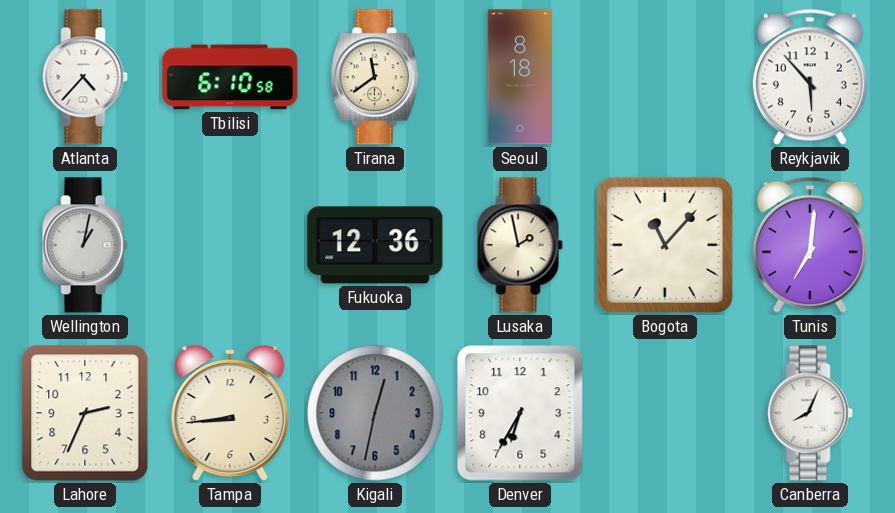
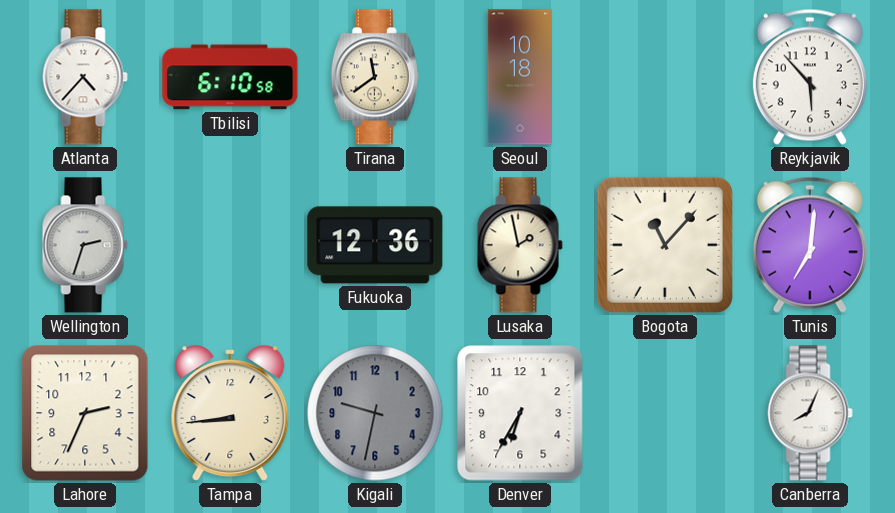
Seoul: 8:18 -> 10:18
Wellington: 1:02 -> 2:33
Kigali: 12:32 -> 9:32
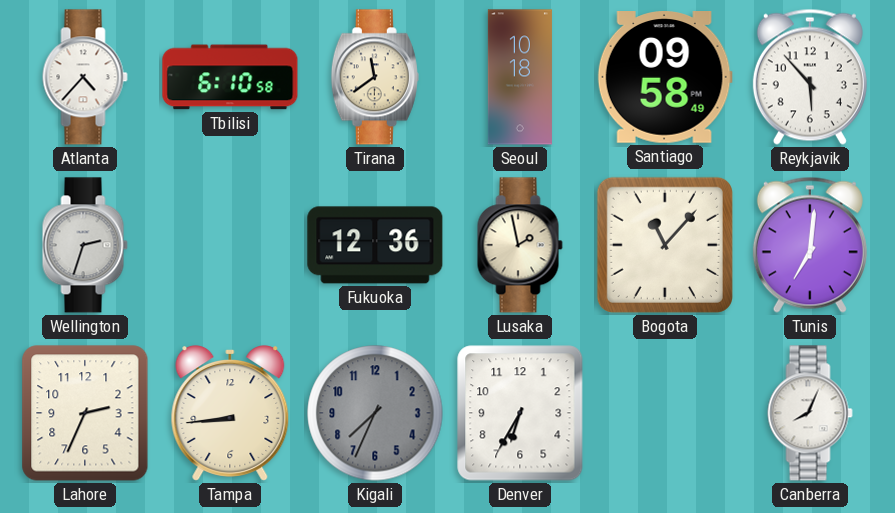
Santiago: none -> 09:58
Kigali: 9:32 -> 7:34
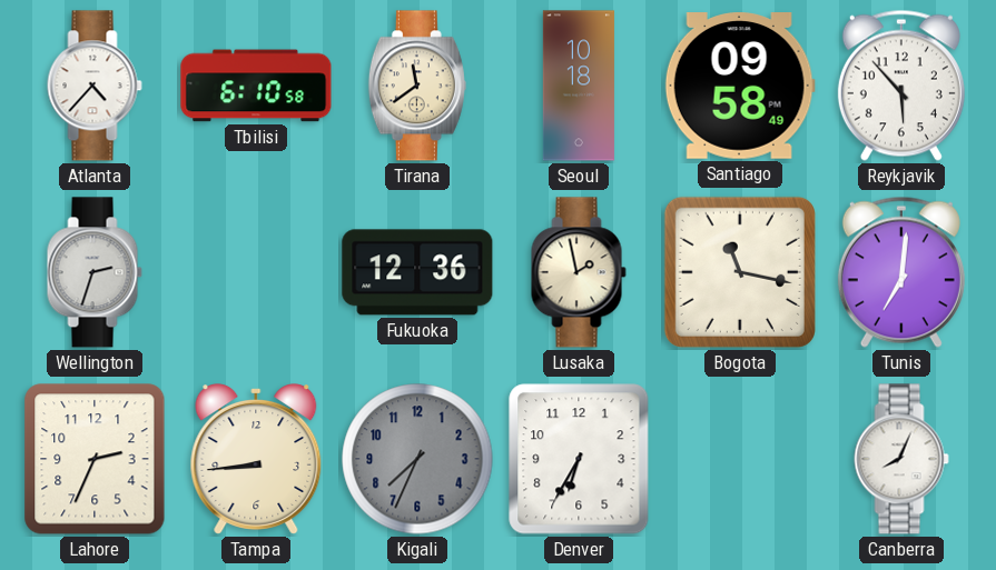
Bogota: 11:07 -> 11:17
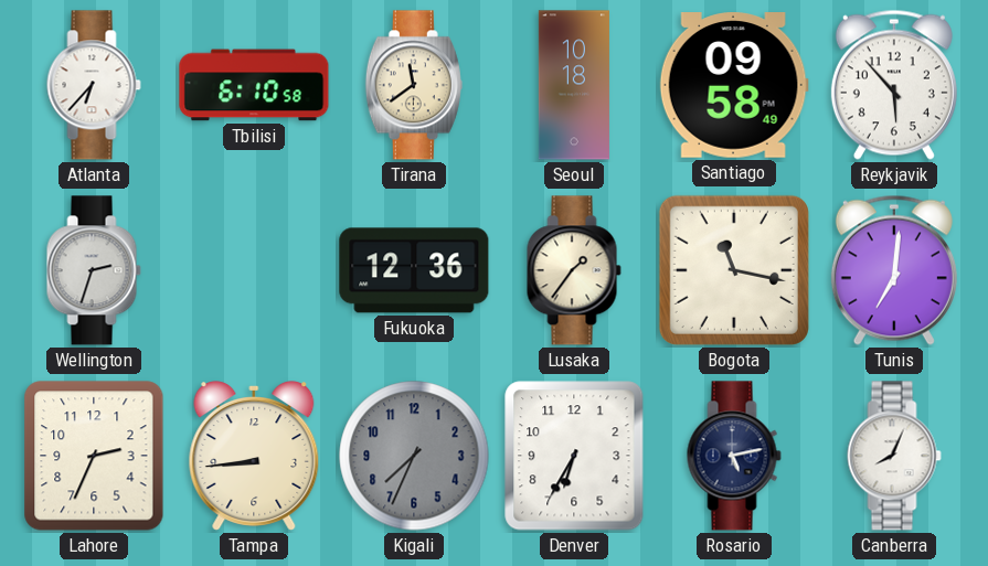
Atlanta: 4:37 -> 6:37
Lusaka: 1:58 -> 1:36
Rosario: none -> 5:13
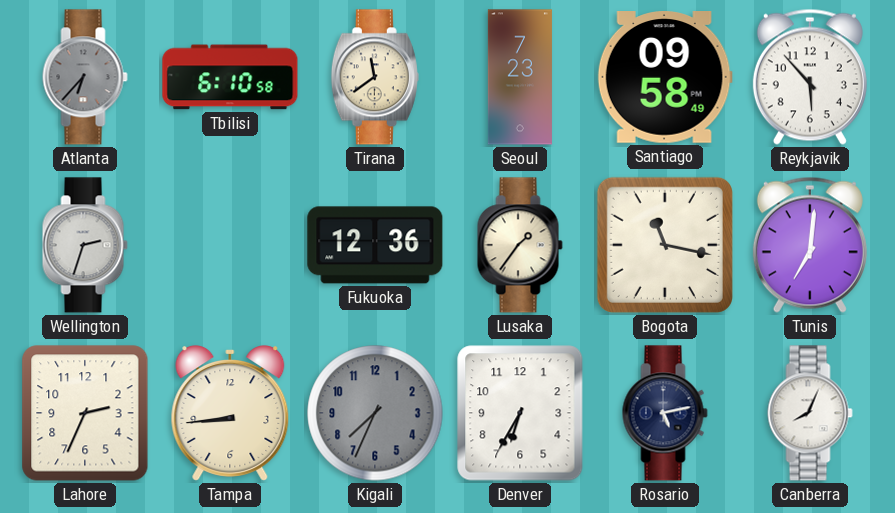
Atlanta dial: white -> grey
Seoul: 10:18 -> 7:23
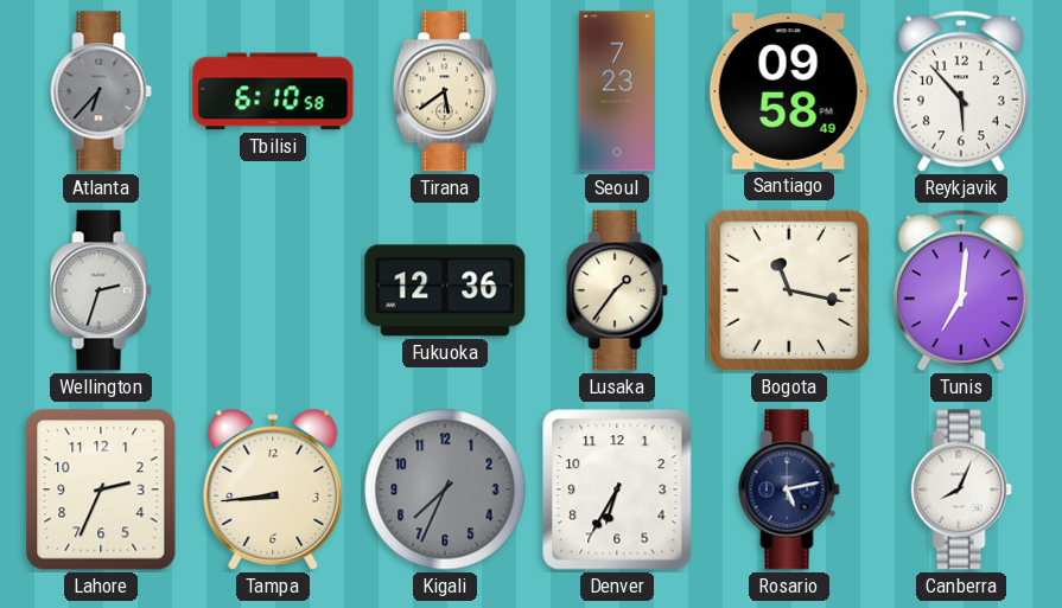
Tirana: 11:39 -> 5:39
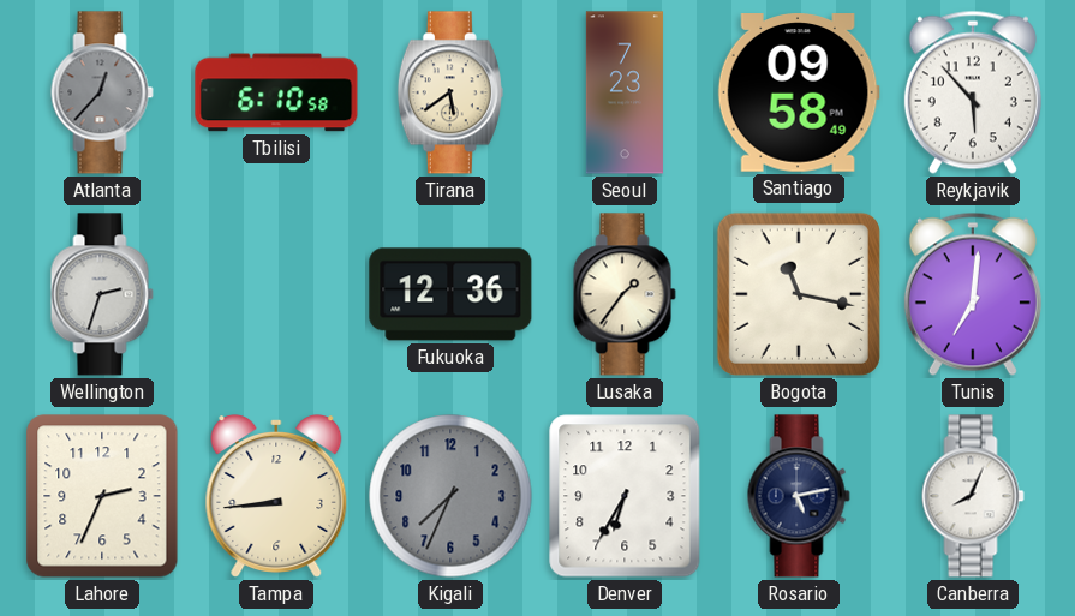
Atlanta: 6:37 -> 12:37
